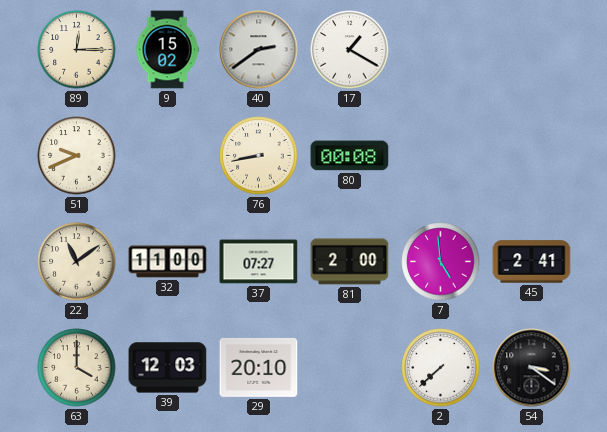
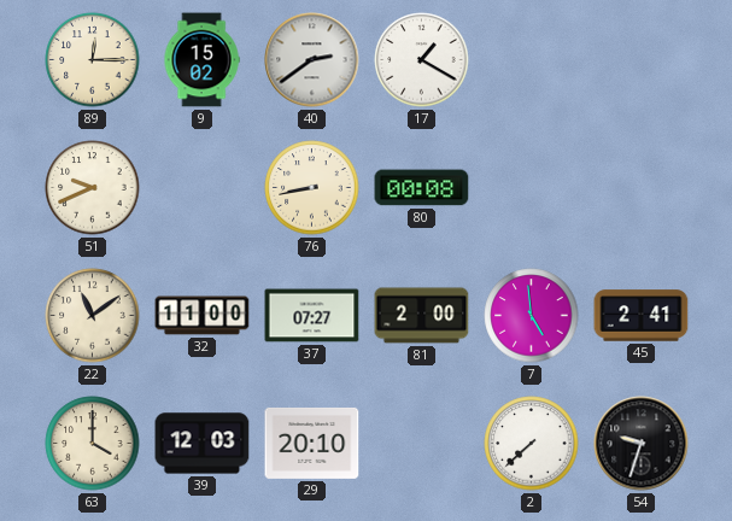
54: 3:21 -> 9:33
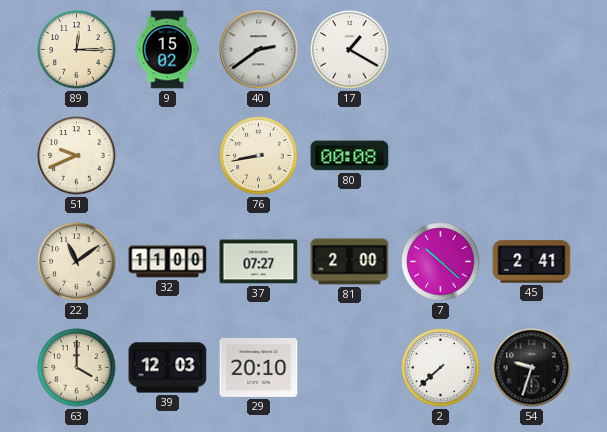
7: 4:59 -> 10:22
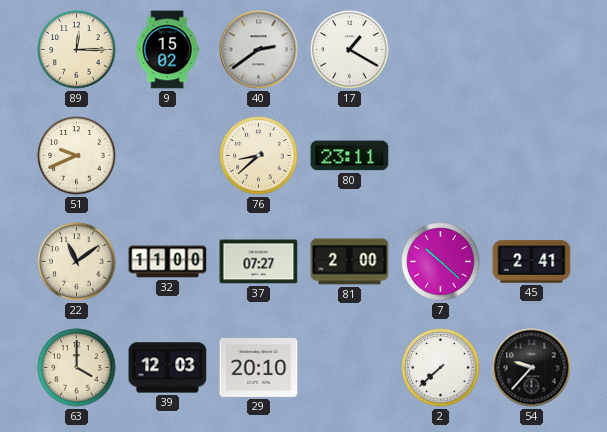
76: 8:43 -> 8:38
80: 00:08 -> 23:11
54: 9:33 -> 9:37
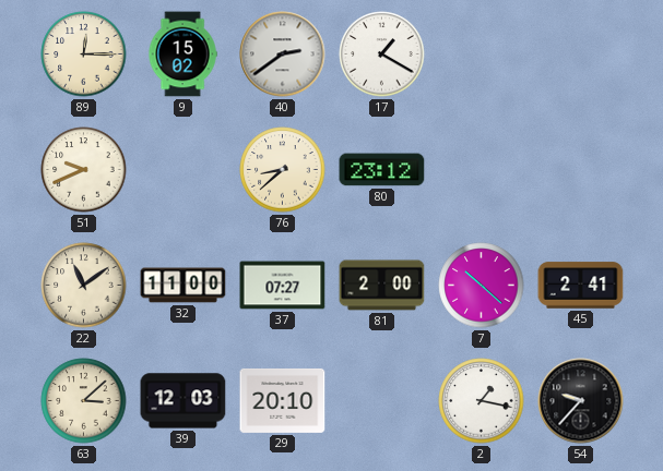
80: 23:11 -> 23:12
63: 4:00 -> 3:08
2: 7:38 -> 1:17
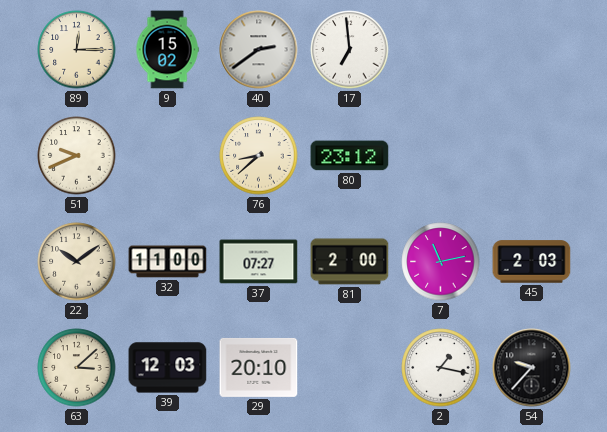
17: 1:20 -> 6:59
22: 11:09 -> 10:09
7: 10:22 -> 11:13
45: 2:41 -> 2:03
